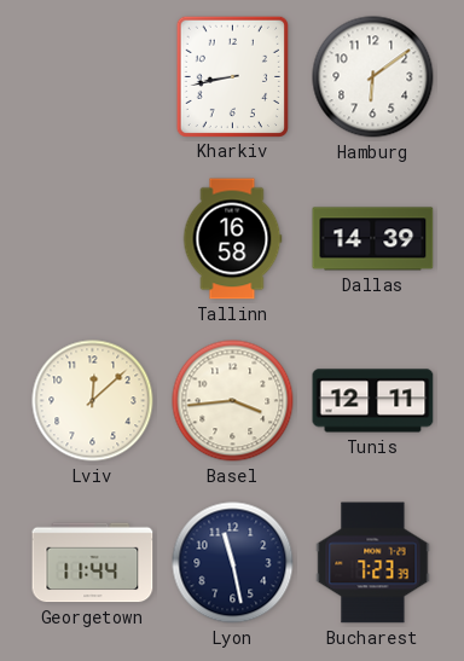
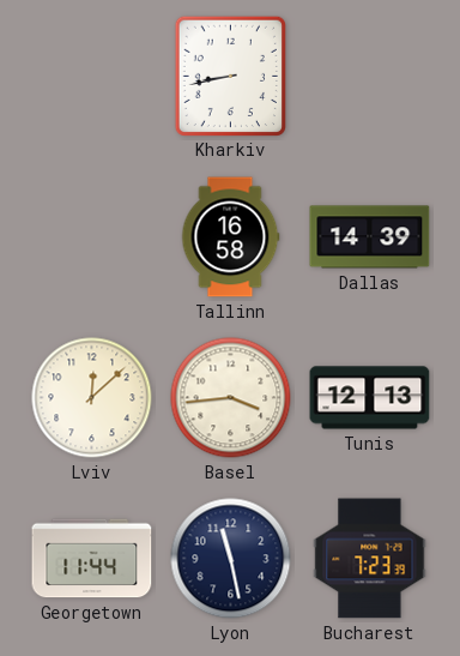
Hamburg: 6:09 -> none
Tunis: 12:11 -> 12:13
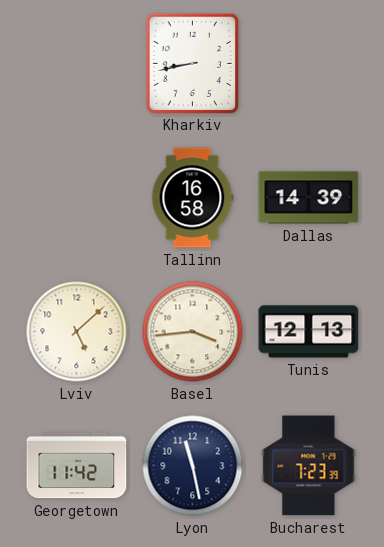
Lviv: 12:08 -> 5:08
Georgetown: 11:44 -> 11:42
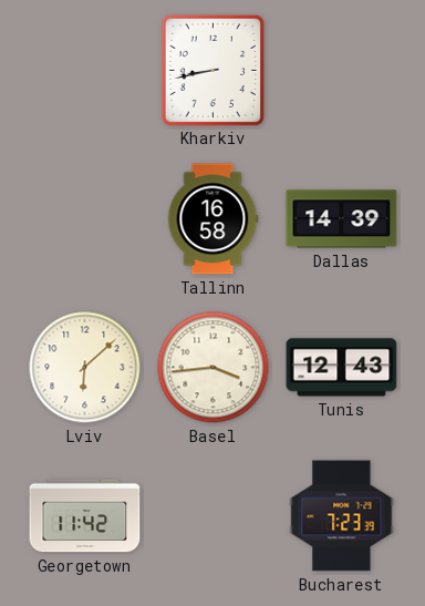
Lviv: 5:08 -> 6:08
Tunis: 12:13 -> 12:43
Lyon: 11:28 -> none
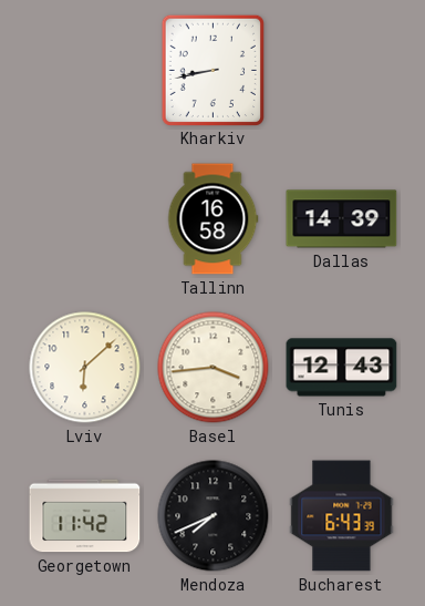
Mendoza: none -> 7:41
Bucharest: 7:23 -> 6:43
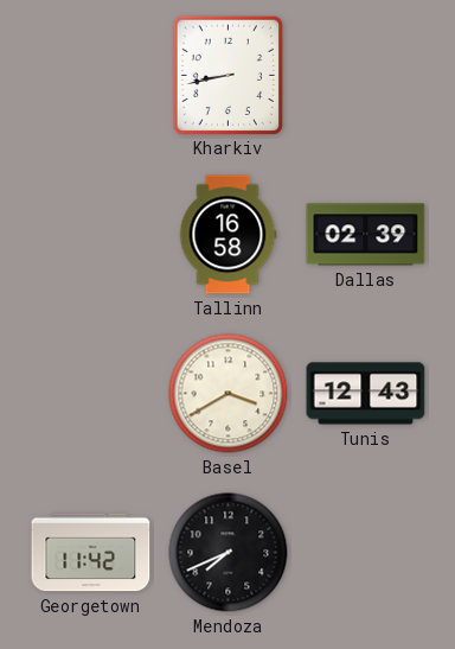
Dallas: 14:39 -> 02:39
Lviv: 6:08 -> none
Basel: 3:44 -> 3:40
Bucharest: 6:43 -> none
